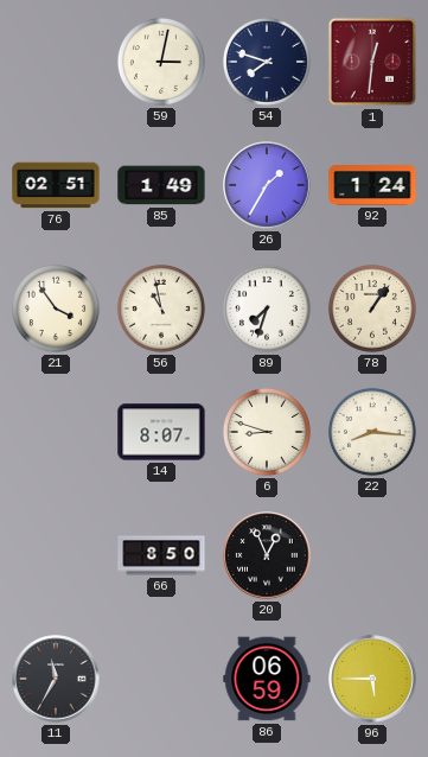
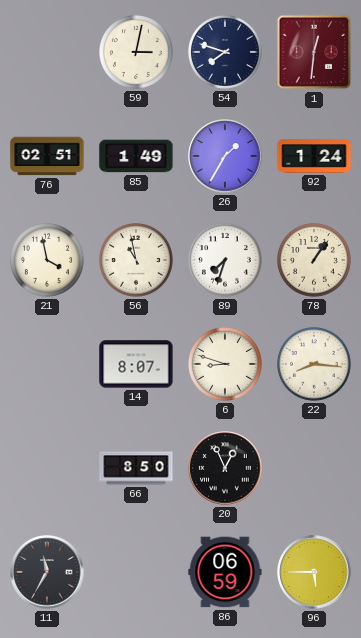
21: 3:54 -> 3:58
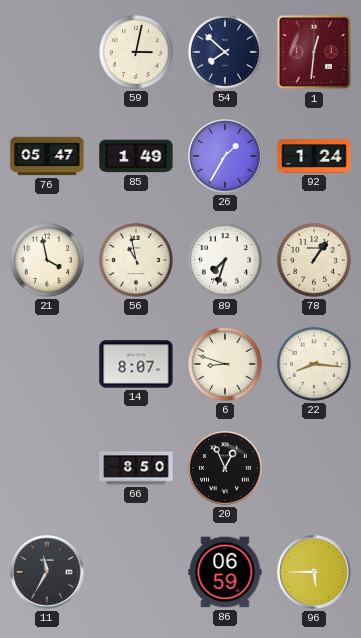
54: 7:48 -> 7:52
76: 02:51 -> 05:47
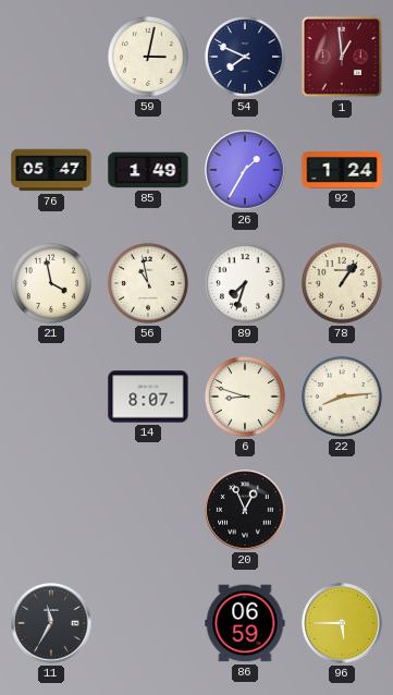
54: 7:52 -> 7:49
1: 12:31 -> 12:59
22: 8:16 -> 8:14
66: 8:50 -> none
